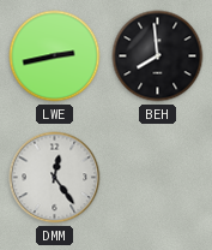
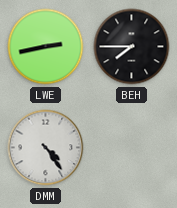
BEH: 7:59 -> 7:45
DMM: 12:24 -> 4:24
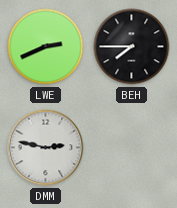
LWE: 2:43 -> 2:41
DMM: 4:24 -> 2:47
